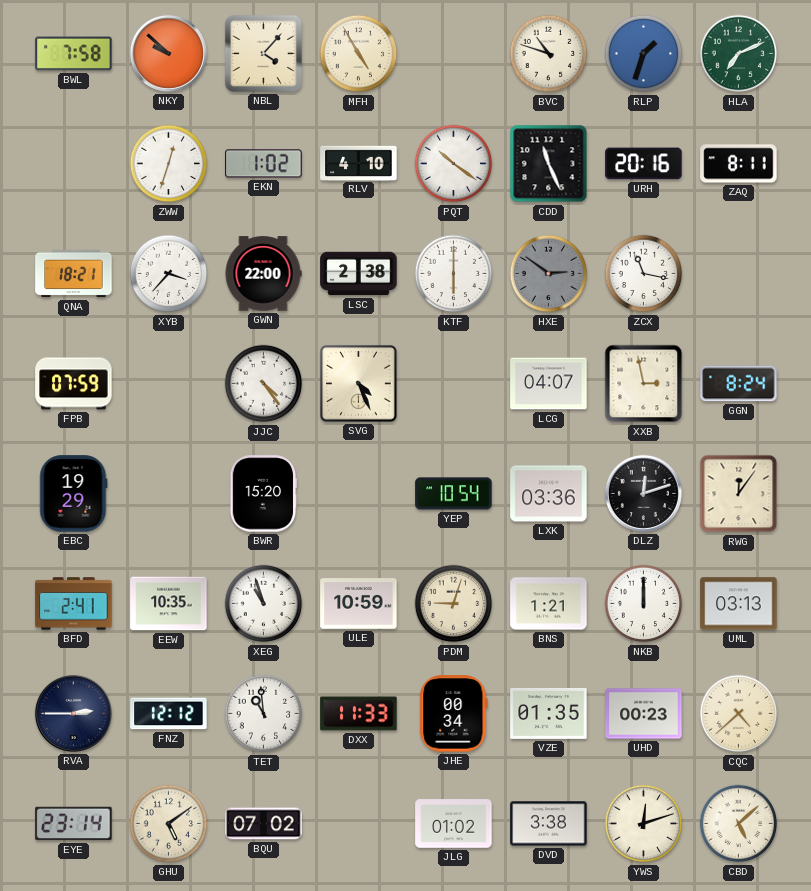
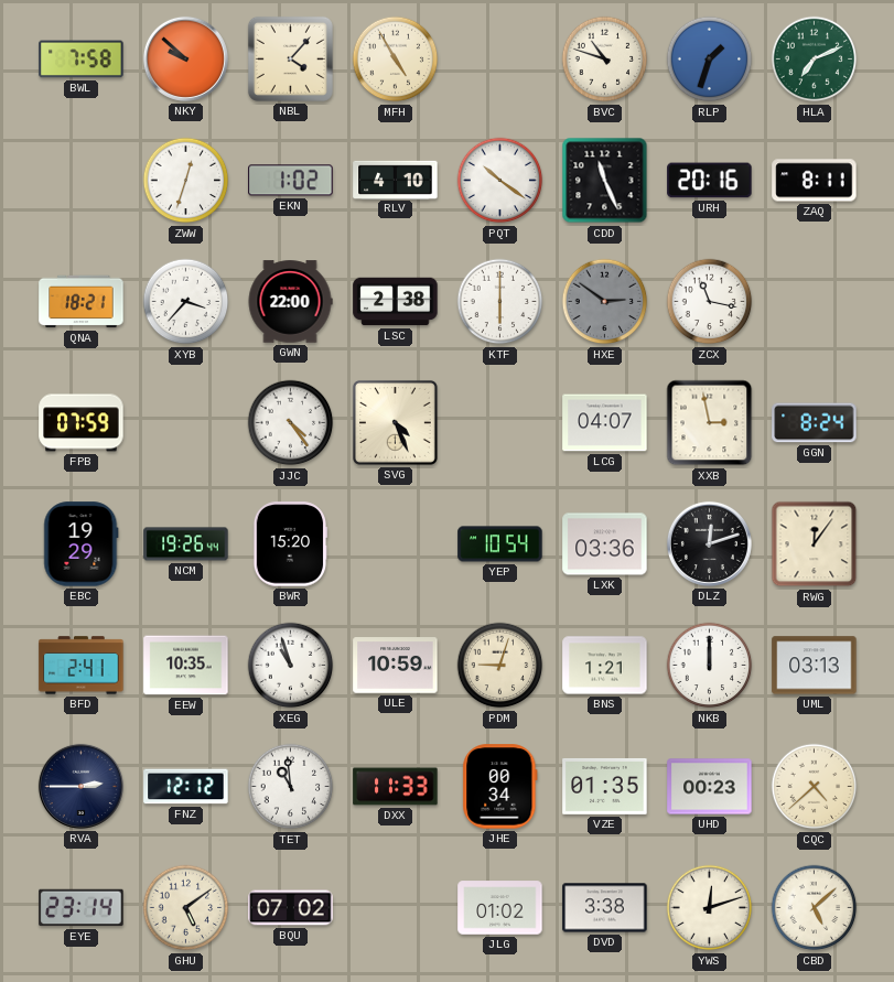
NCM: none -> 19:26
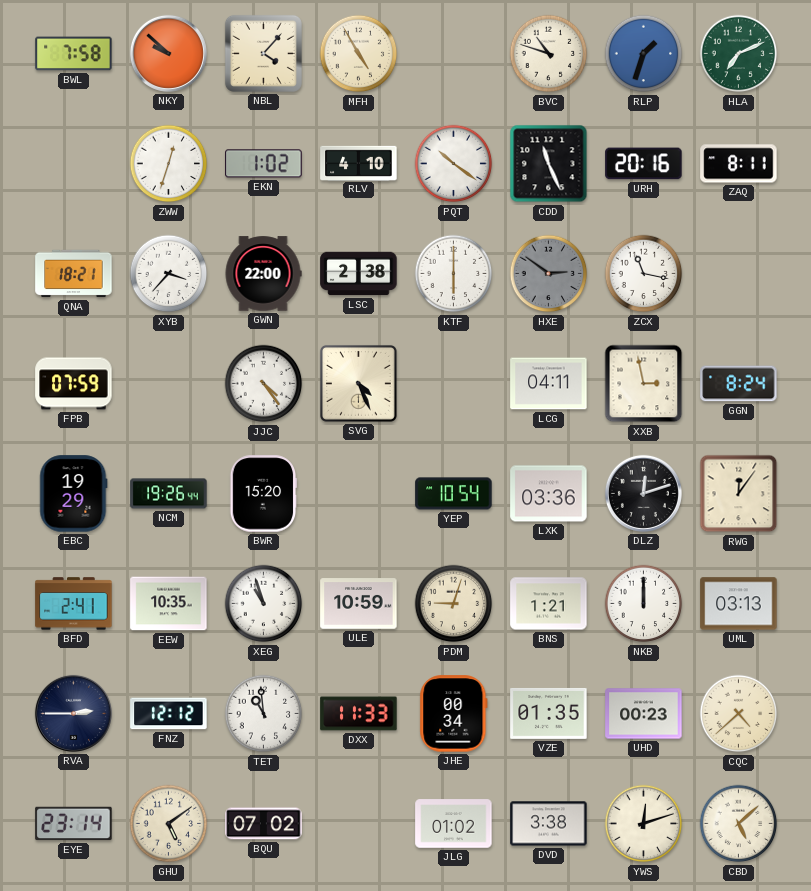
LCG: 04:07 -> 04:11
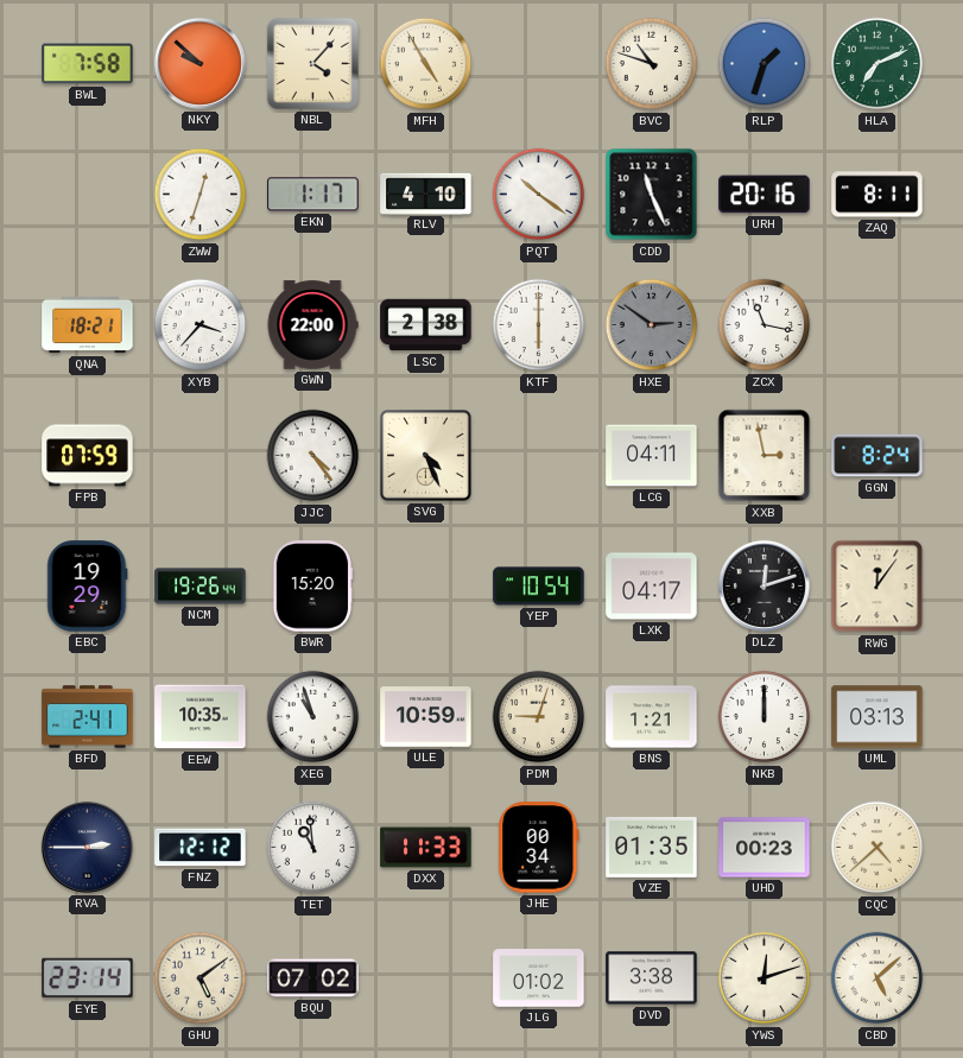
EKN: 1:02 -> 1:17
LXK: 03:36 -> 04:17
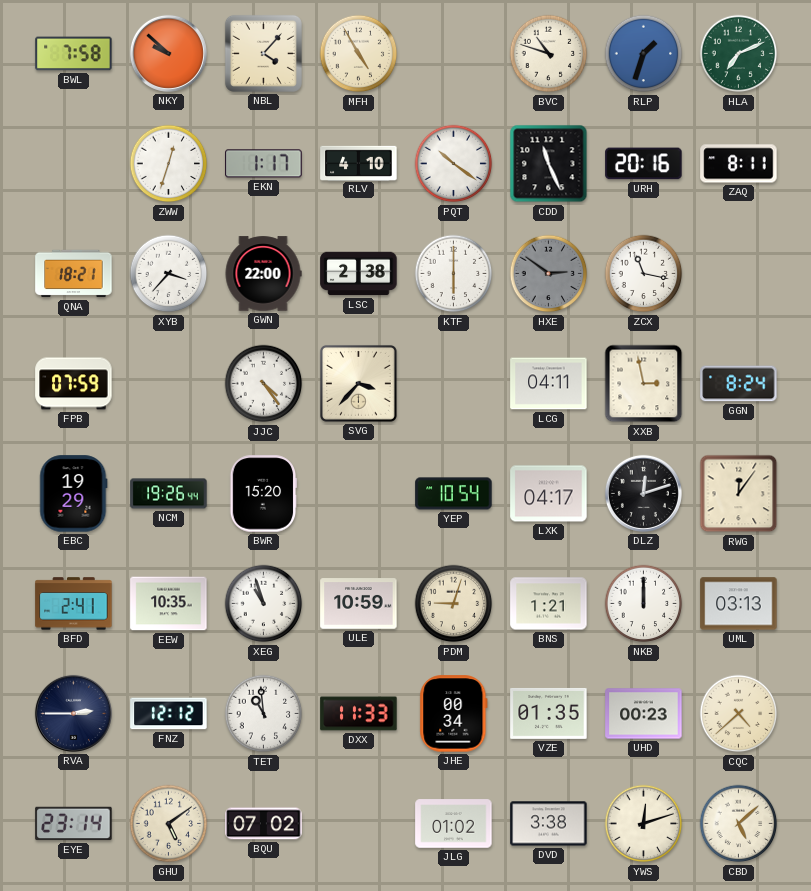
SVG: 4:26 -> 3:37
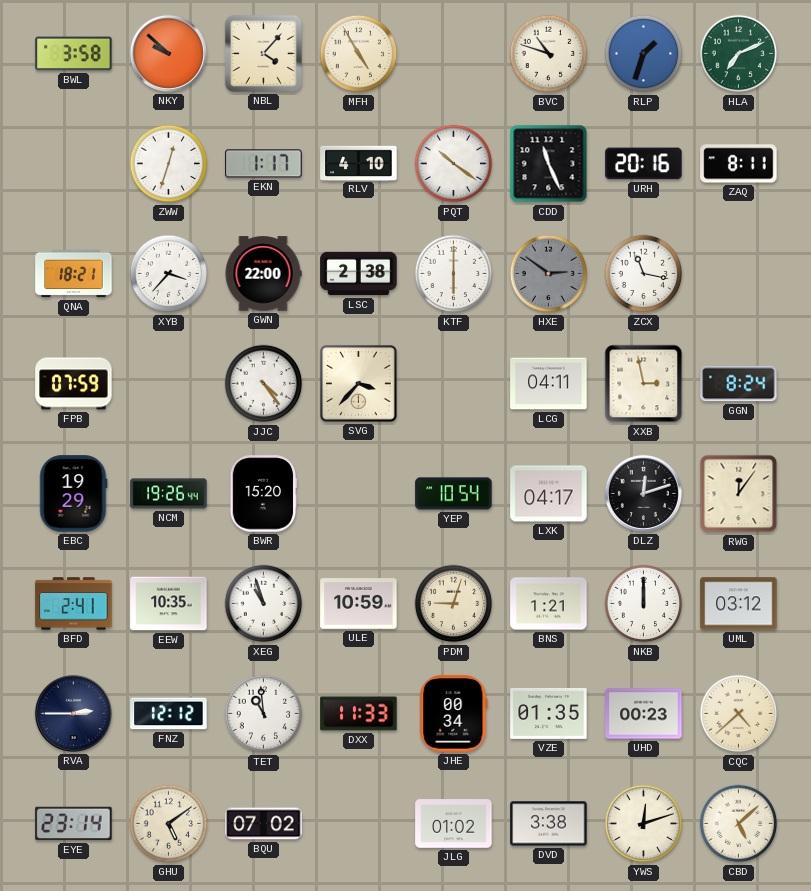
BWL: 7:58 -> 3:58
UML: 03:13 -> 03:12
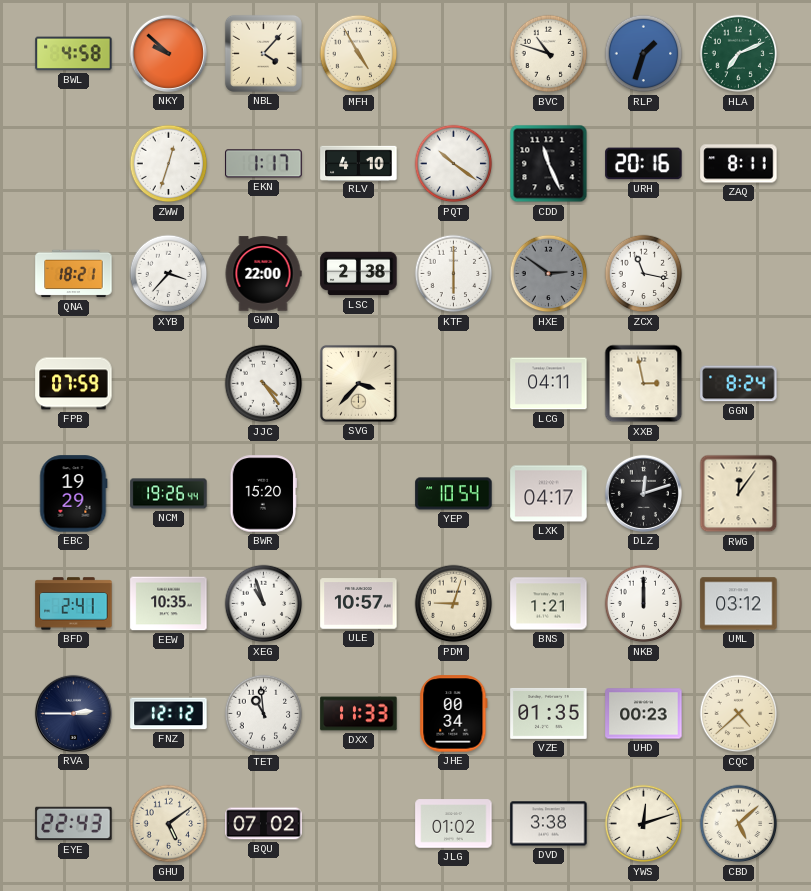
BWL: 3:58 -> 4:58
ULE: 10:59 -> 10:57
EYE: 23:14 -> 22:43
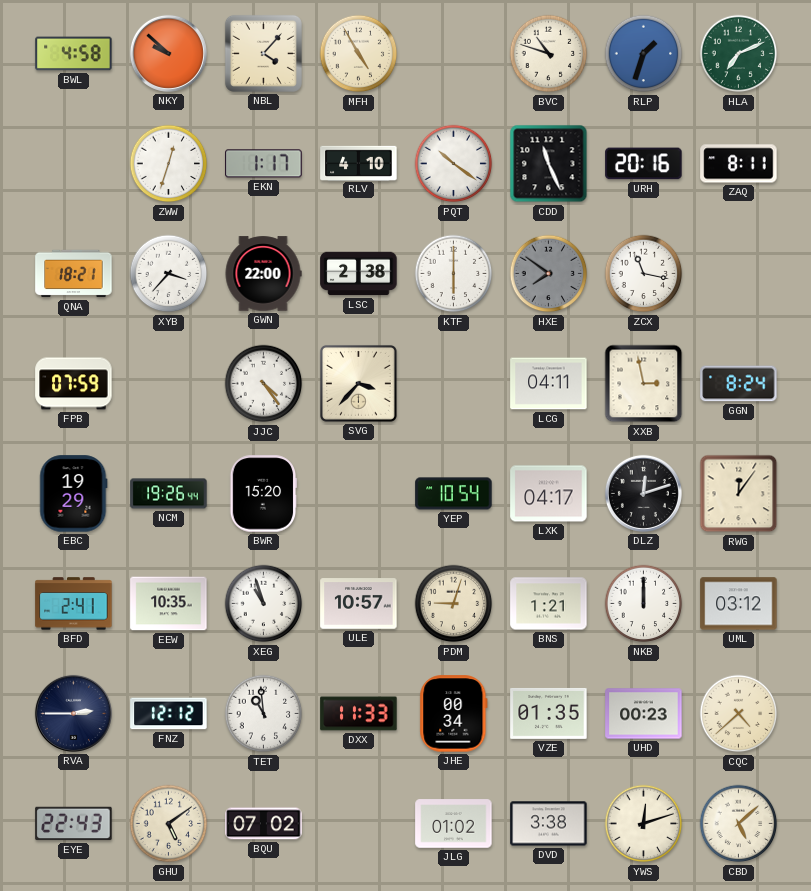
HXE: 2:51 -> 7:51
